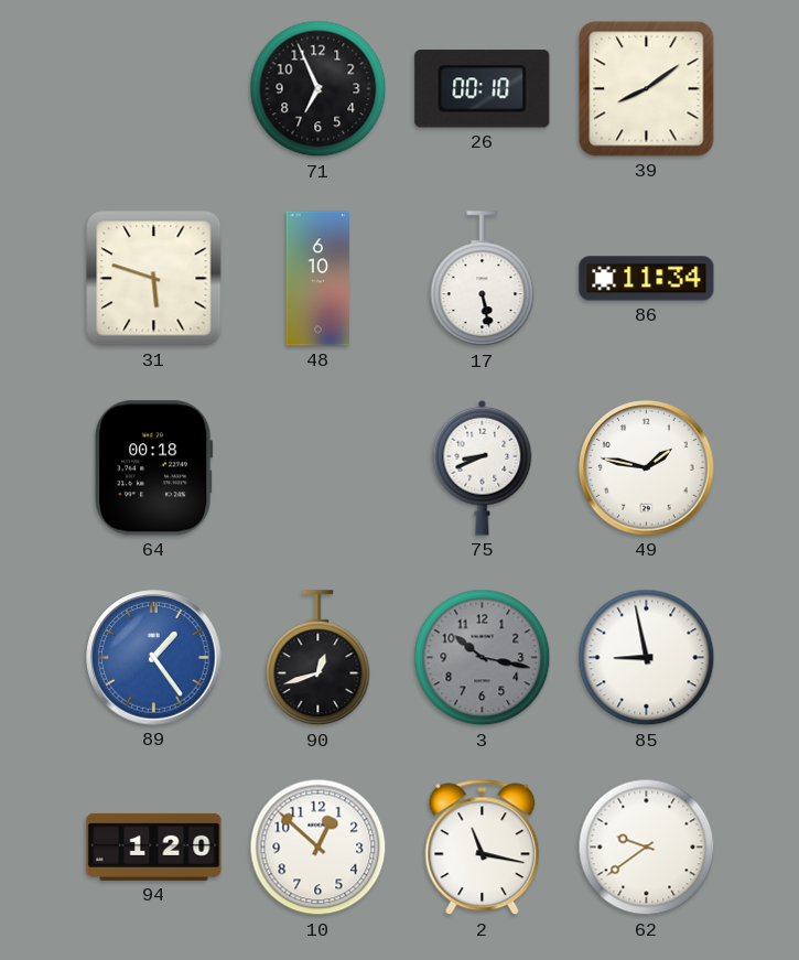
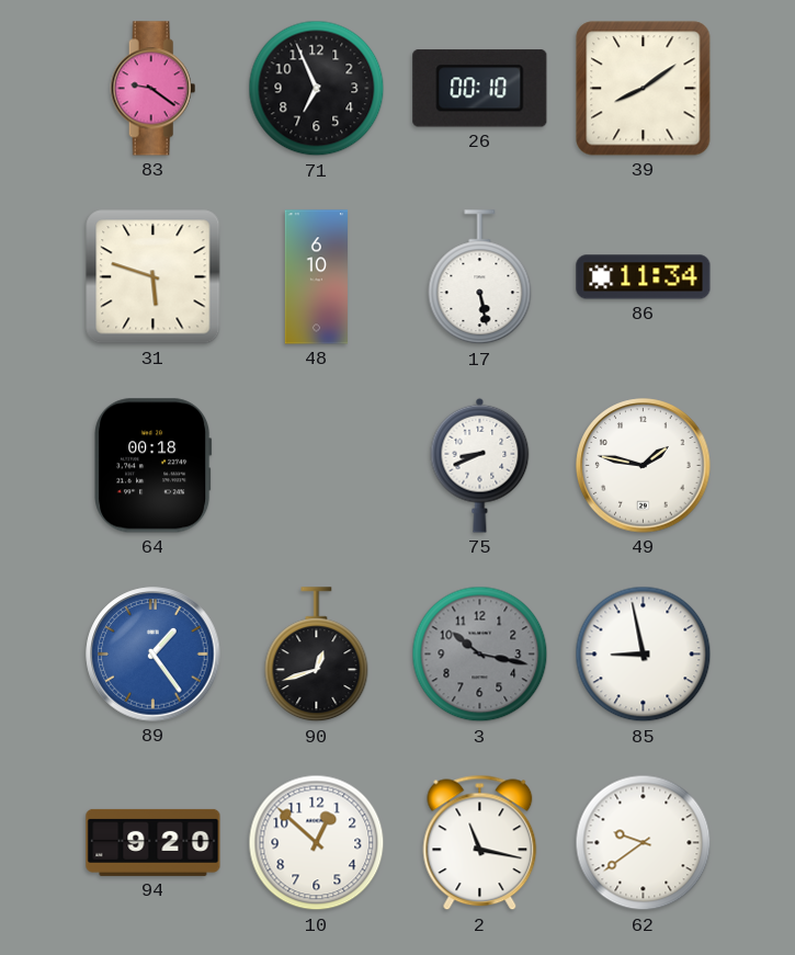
83: none -> 9:21
94: 1:20 -> 9:20
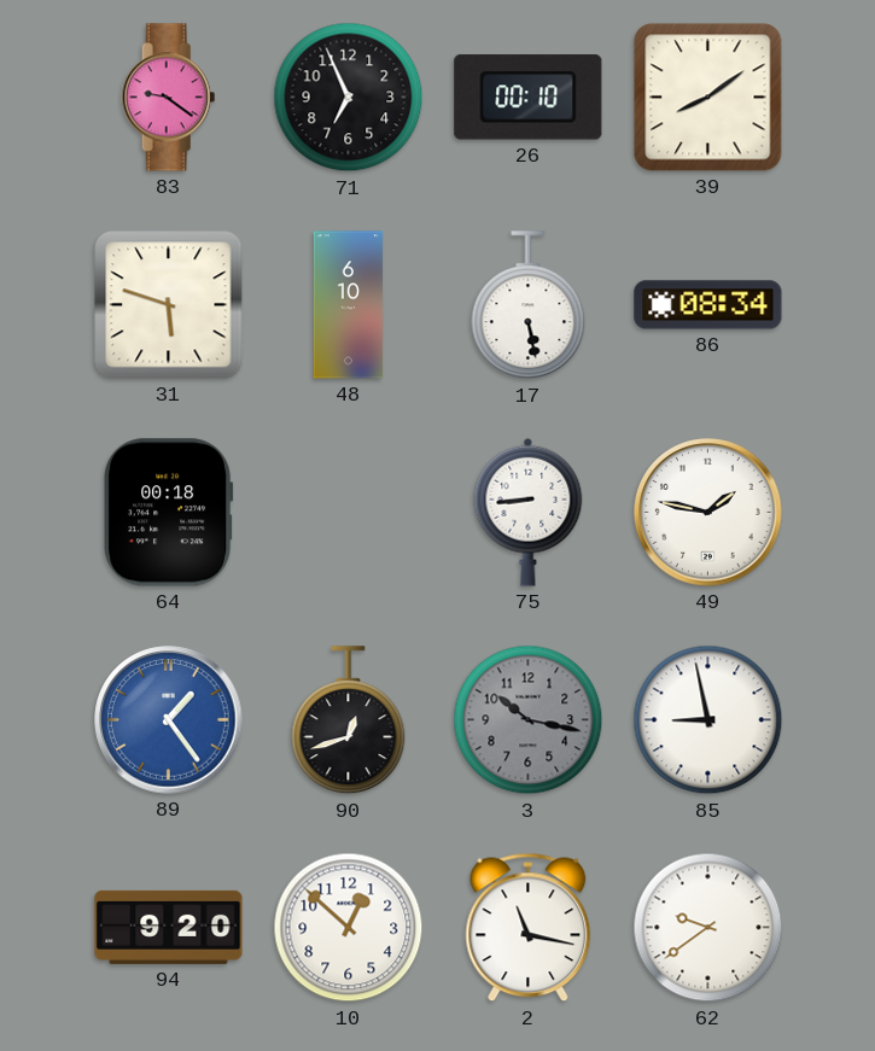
86: 11:34 -> 08:34
75: 8:41 -> 8:44
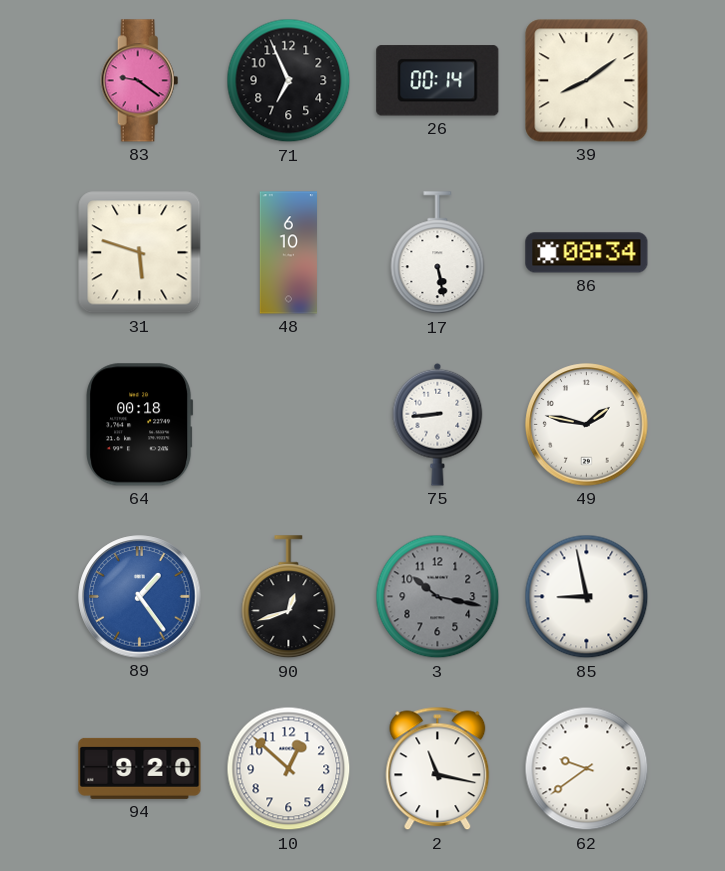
26: 00:10 -> 00:14
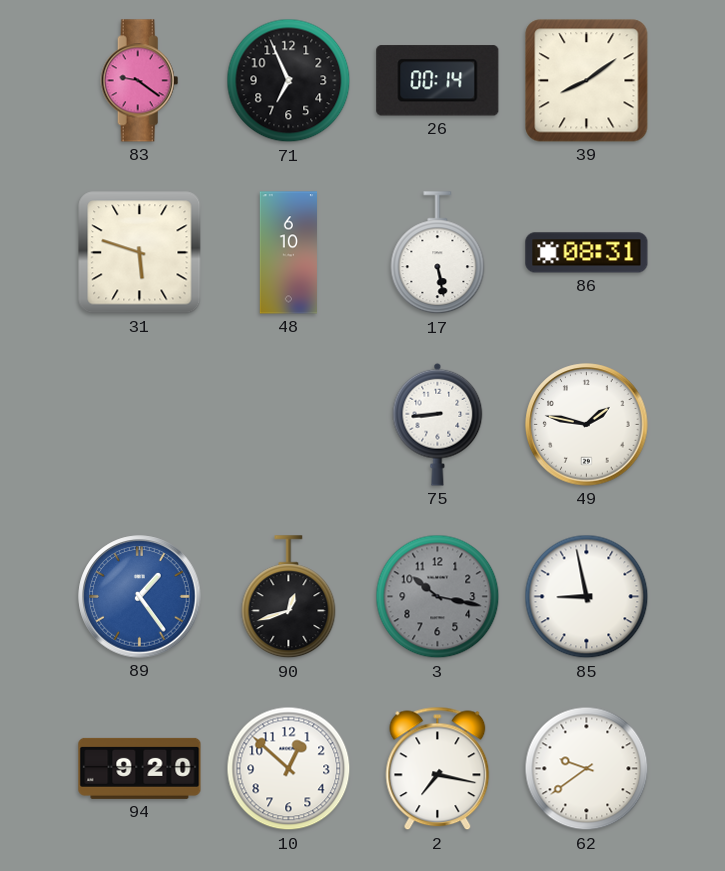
86: 08:34 -> 08:31
64: 00:18 -> none
2: 11:17 -> 7:17
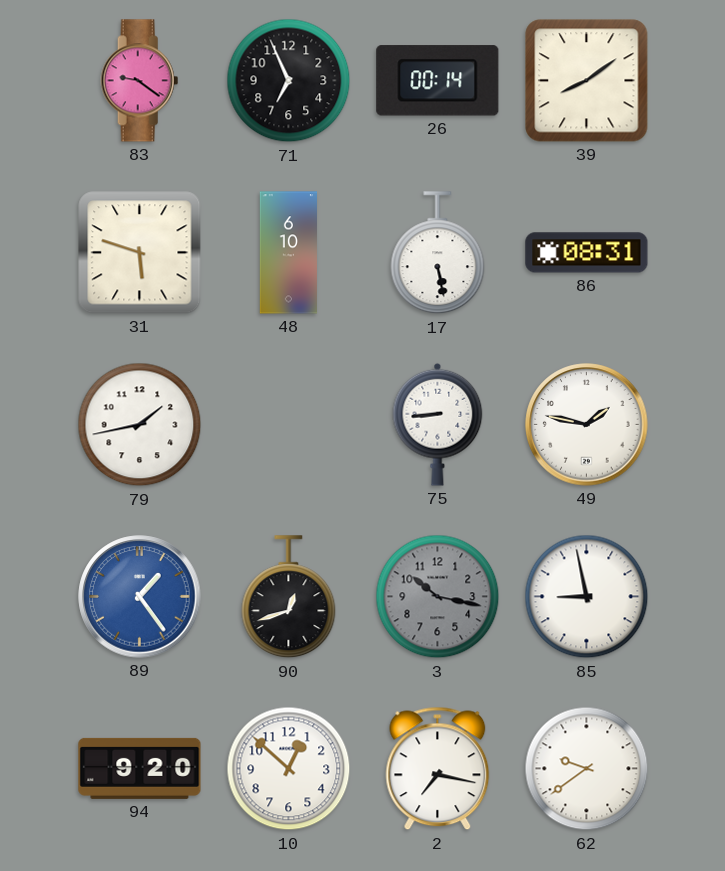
79: none -> 1:43
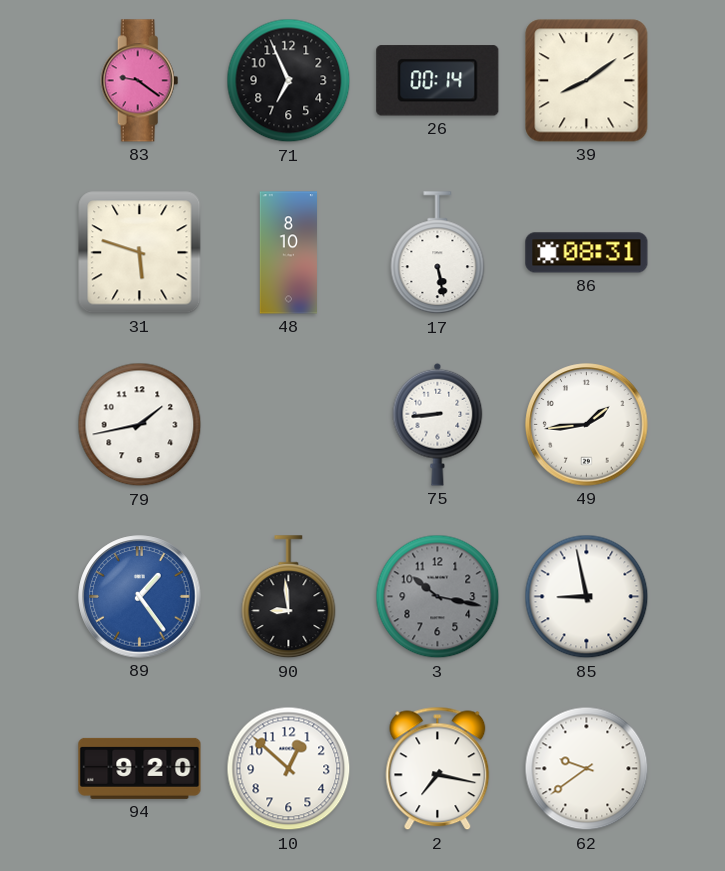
48: 6:10 -> 8:10
49: 1:47 -> 1:44
90: 12:42 -> 8:59
